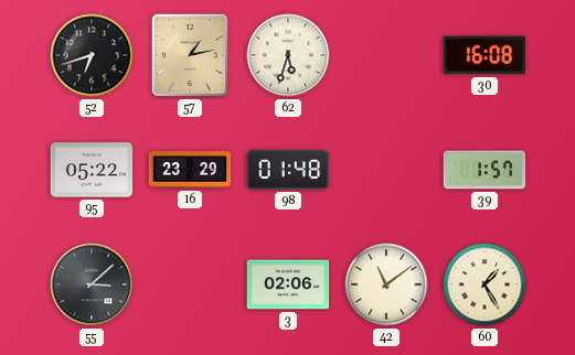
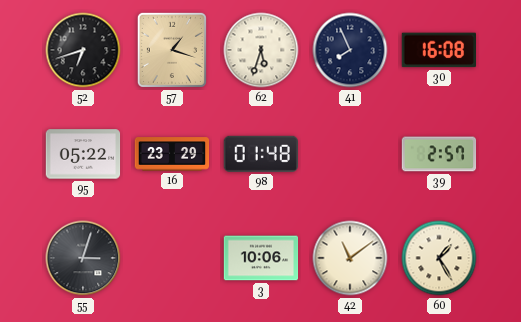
57: 1:13 -> 1:18
41: none -> 7:56
39: 1:57 -> 2:57
55: 3:08 -> 3:03
3: 02:06 -> 10:06
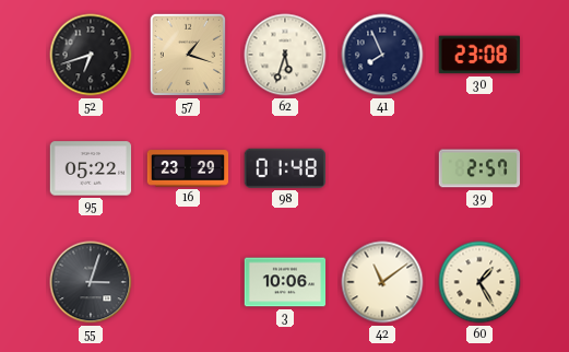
30: 16:08 -> 23:08
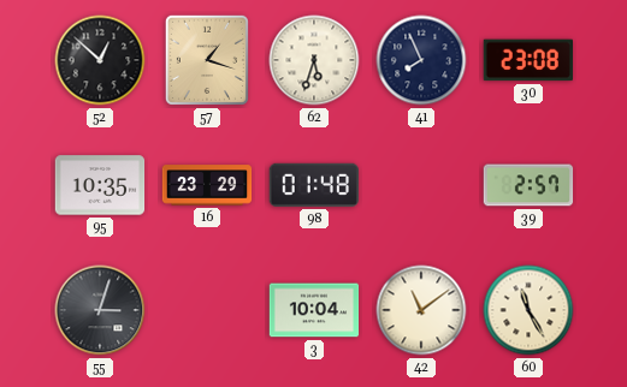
52: 6:42 -> 12:52
95: 05:22 -> 10:35
3: 10:06 -> 10:04
60: 1:25 -> 11:25
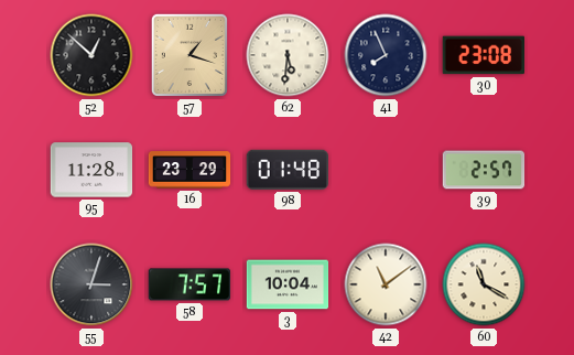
62: 5:33 -> 5:31
95: 10:35 -> 11:28
58: none -> 7:57
60: 11:25 -> 11:20
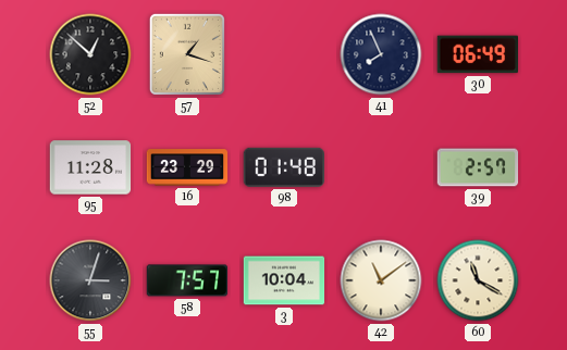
62: 5:31 -> none
30: 23:08 -> 06:49
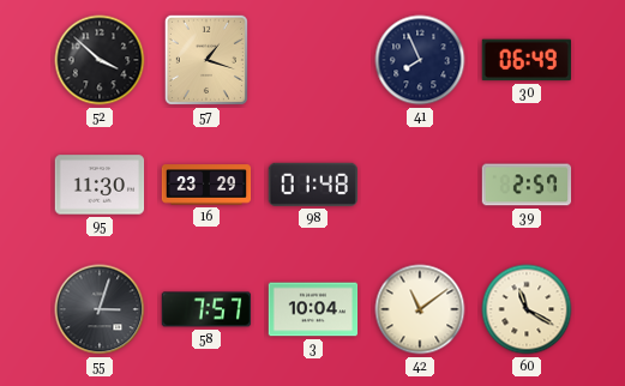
52: 12:52 -> 3:52
95: 11:28 -> 11:30
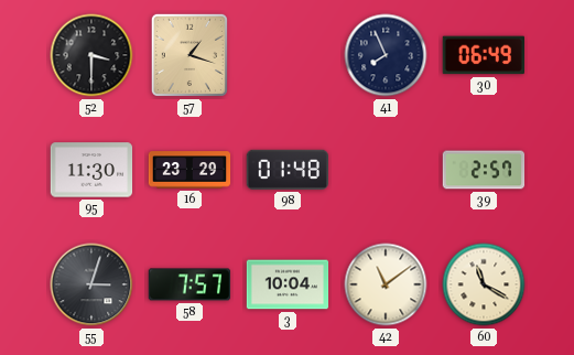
52: 3:52 -> 3:30
